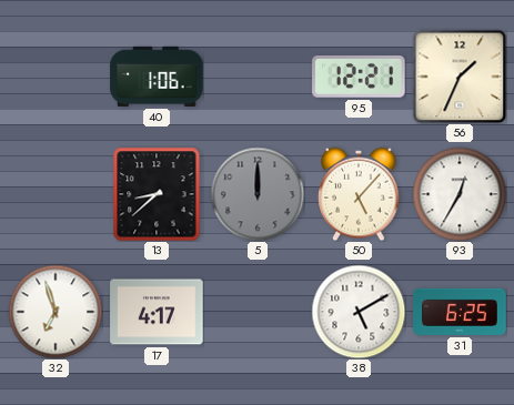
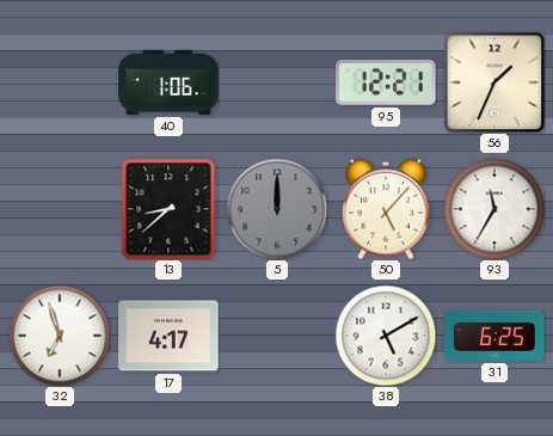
93: 12:35 -> 11:35
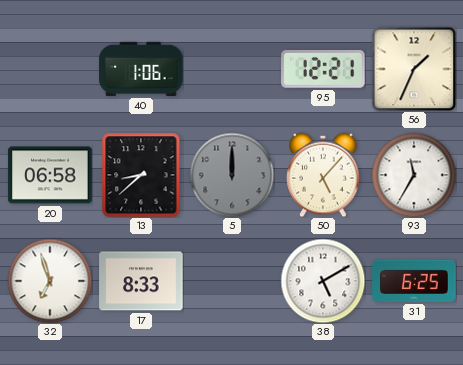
20: none -> 06:58
17: 4:17 -> 8:33
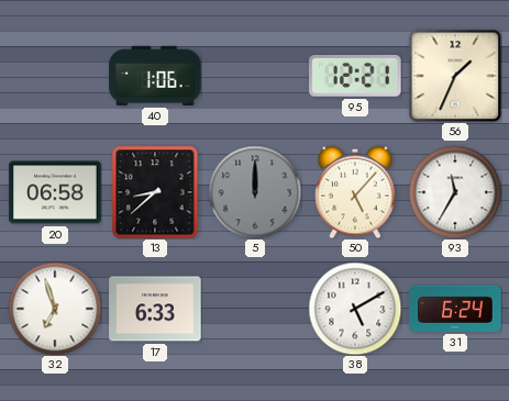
17: 8:33 -> 6:33
31: 6:25 -> 6:24
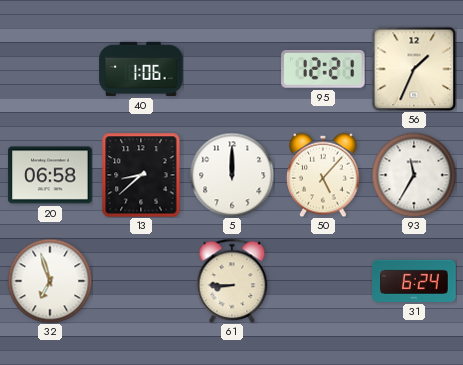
5 dial: grey -> white
17: 6:33 -> none
61: none -> 8:45
38: 5:10 -> none
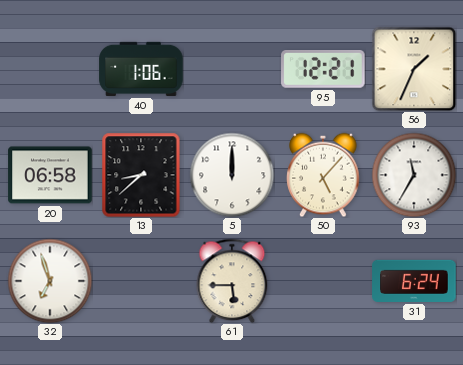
61: 8:45 -> 5:45
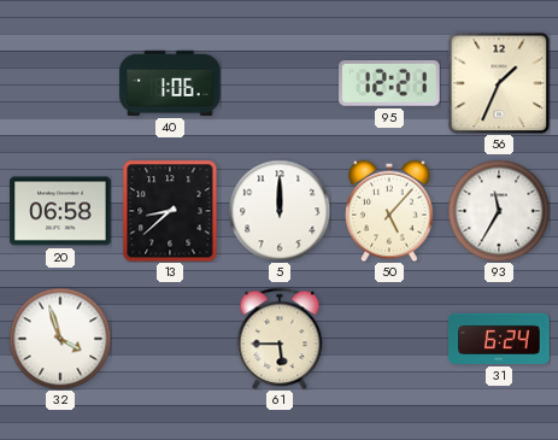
32: 6:57 -> 3:57
